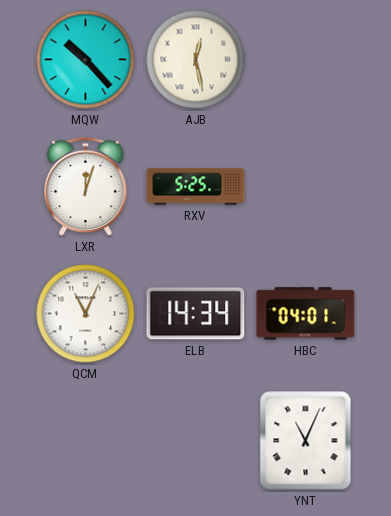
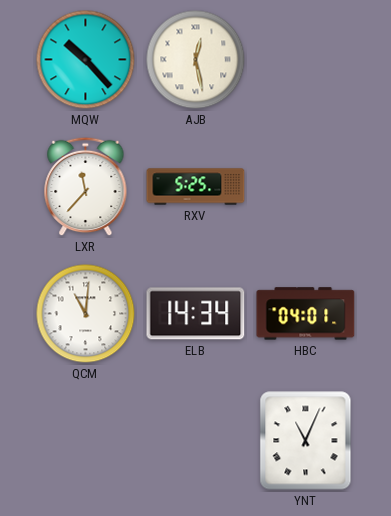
LXR: 12:03 -> 11:37
QCM: 11:04 -> 11:01
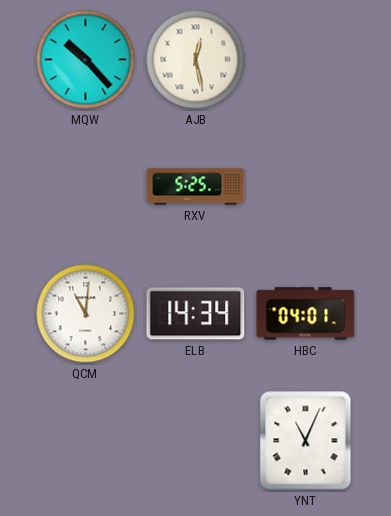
LXR: 11:37 -> none
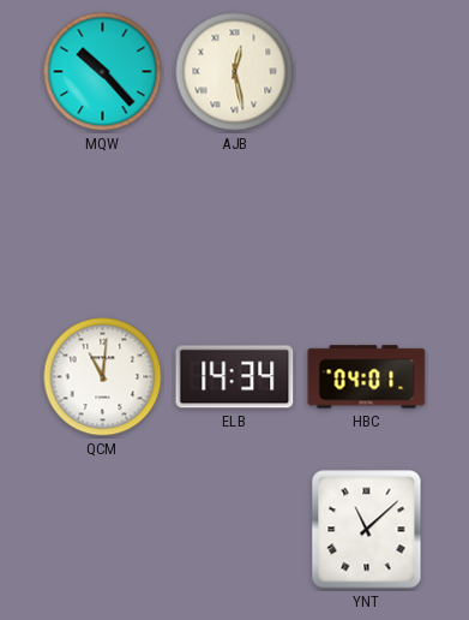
RXV: 5:25 -> none
YNT: 11:04 -> 11:08
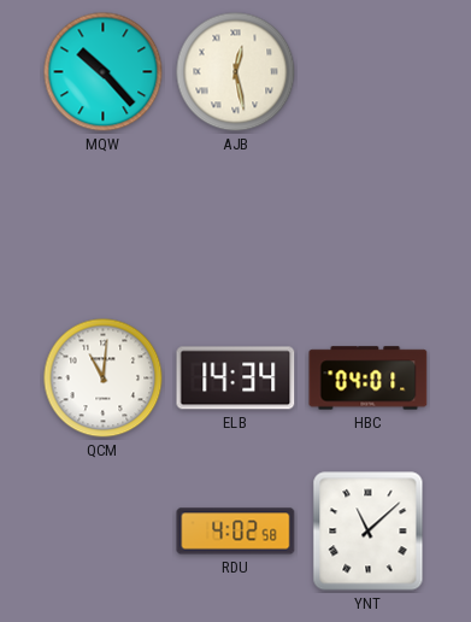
RDU: none -> 4:02
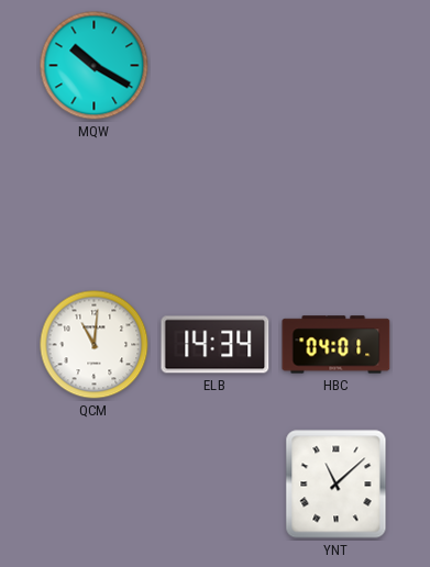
MQW: 10:23 -> 10:20
AJB: 12:28 -> none
RDU: 4:02 -> none
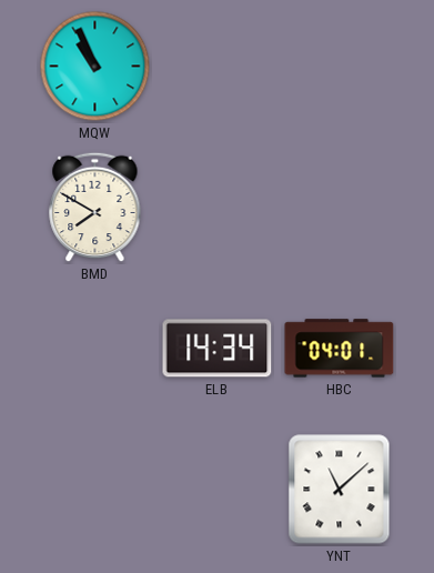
MQW: 10:20 -> 10:56
BMD: none -> 7:50
QCM: 11:01 -> none
